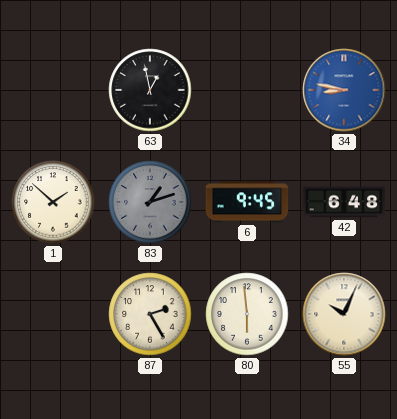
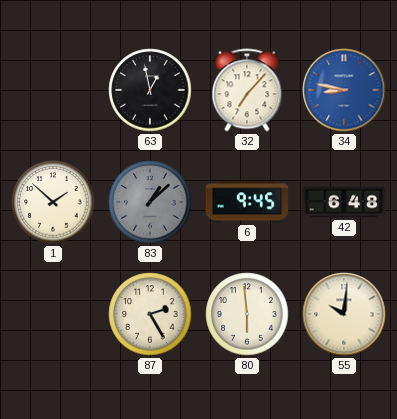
32: none -> 7:07
83: 1:12 -> 1:08
55: 10:04 -> 10:01
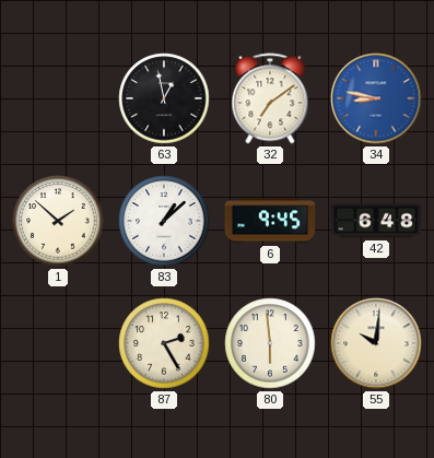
32: 7:07 -> 7:09
83 dial: grey -> white
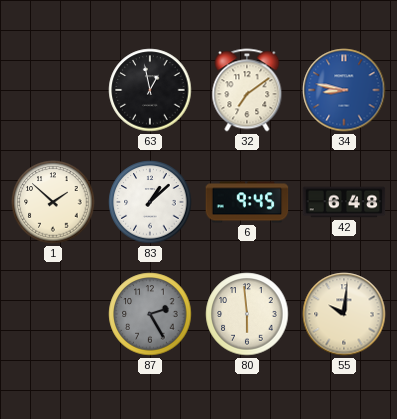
87 dial: cream -> grey
